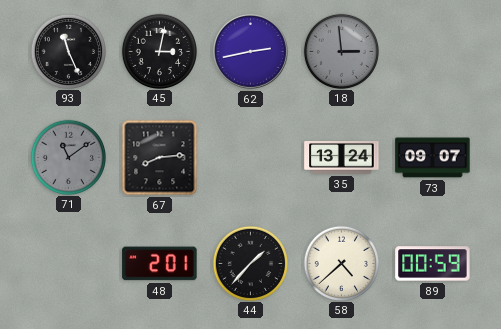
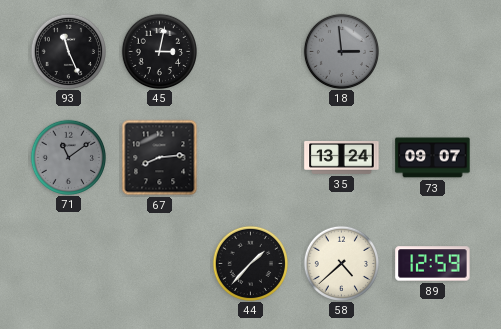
62: 2:43 -> none
48: 2:01 -> none
89: 00:59 -> 12:59
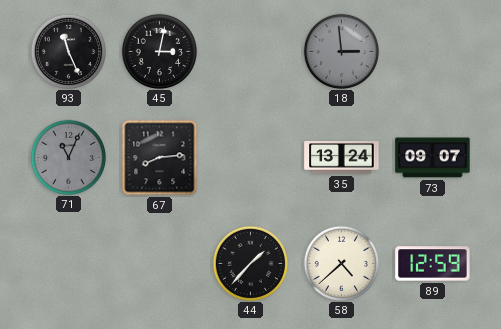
71: 11:09 -> 11:04
